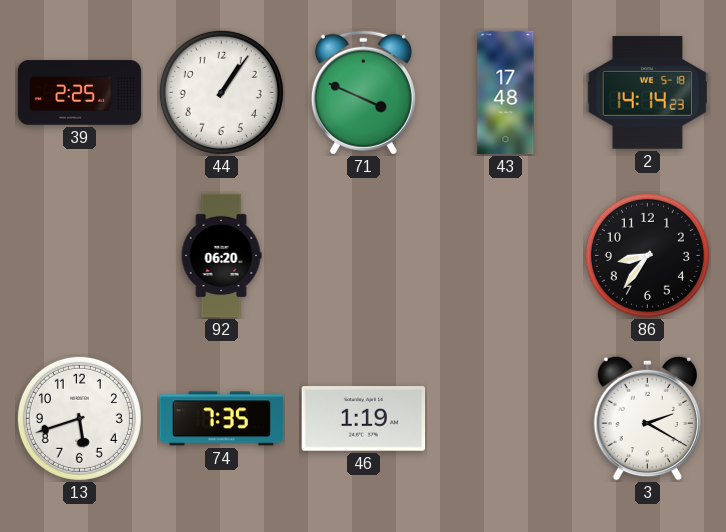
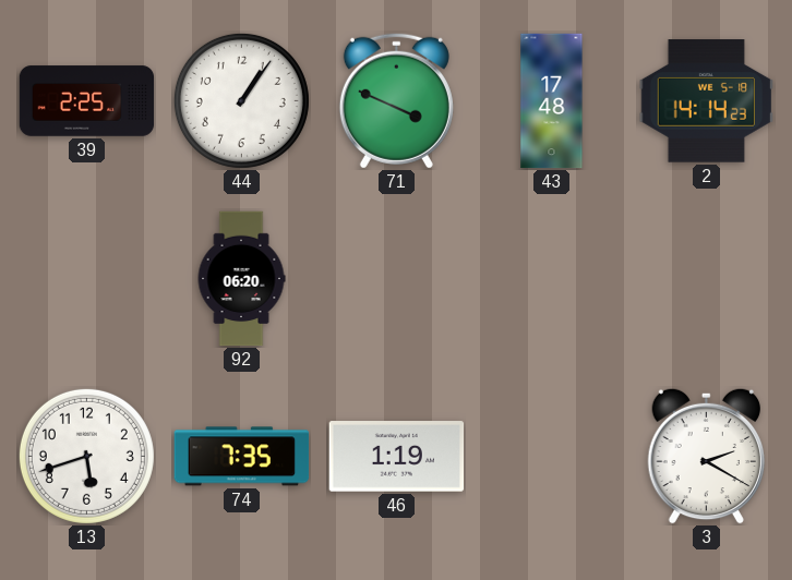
86: 8:36 -> none
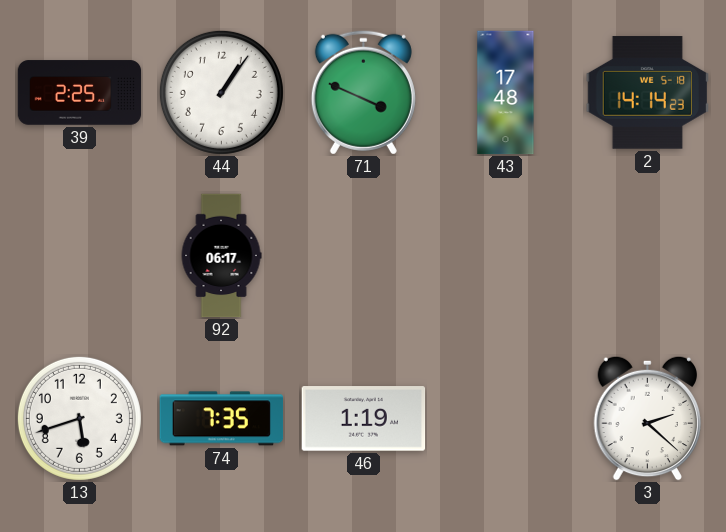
92: 06:20 -> 06:17
3: 2:20 -> 2:22
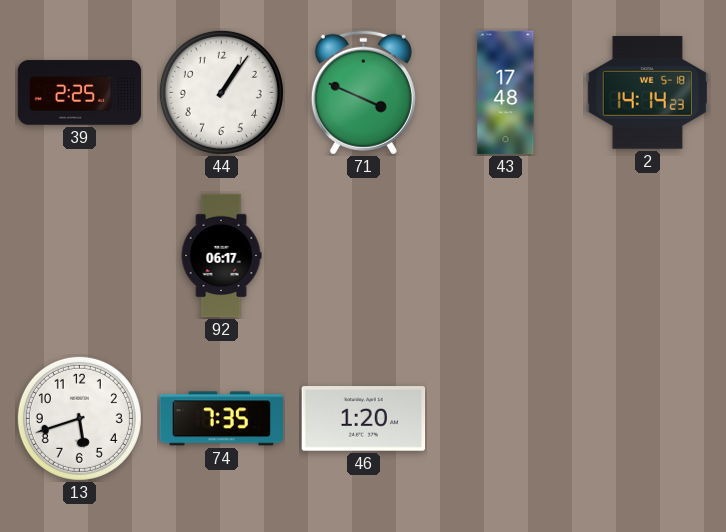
46: 1:19 -> 1:20
3: 2:22 -> none
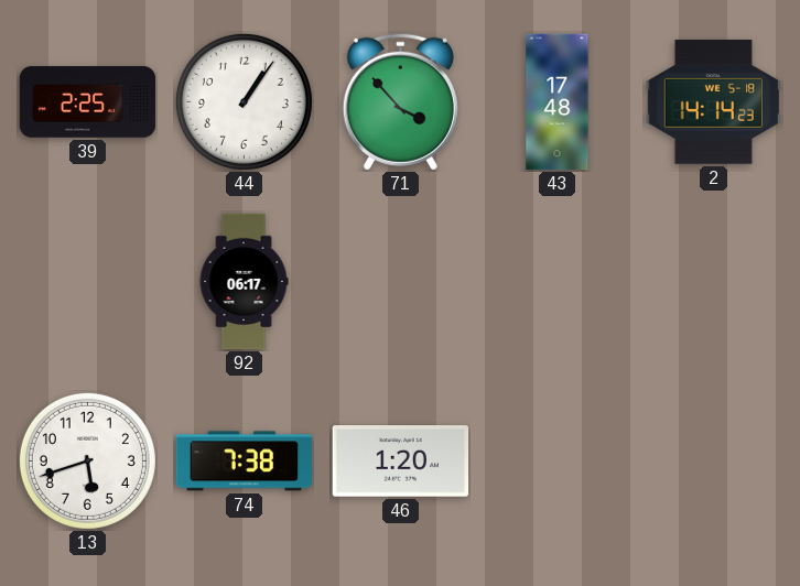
71: 3:49 -> 3:53
74: 7:35 -> 7:38
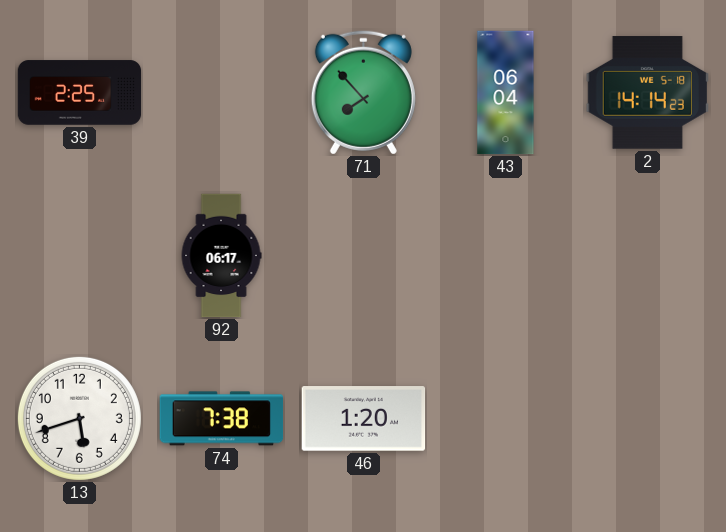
44: 1:06 -> none
71: 3:53 -> 7:53
43: 17:48 -> 06:04
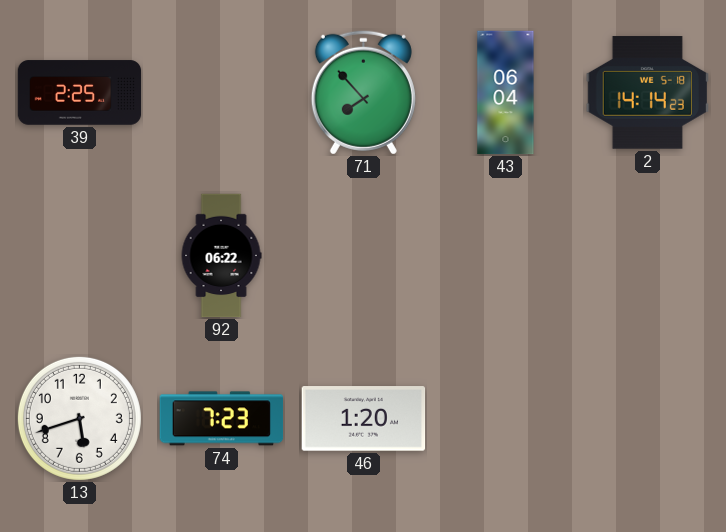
92: 06:17 -> 06:22
74: 7:38 -> 7:23
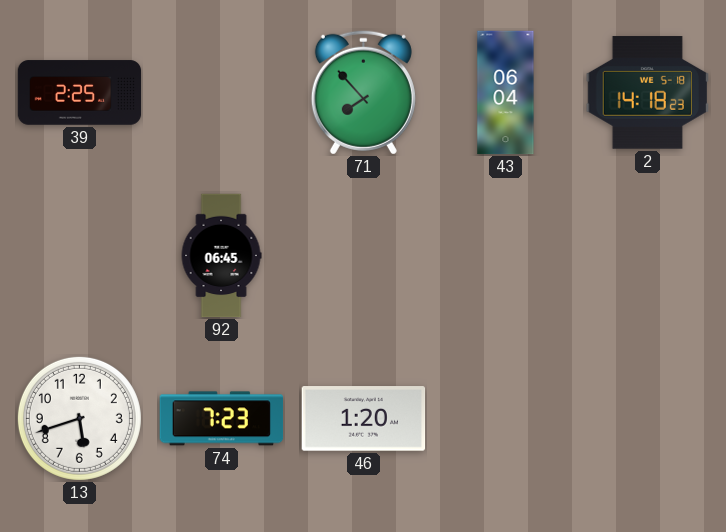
2: 14:14 -> 14:18
92: 06:22 -> 06:45
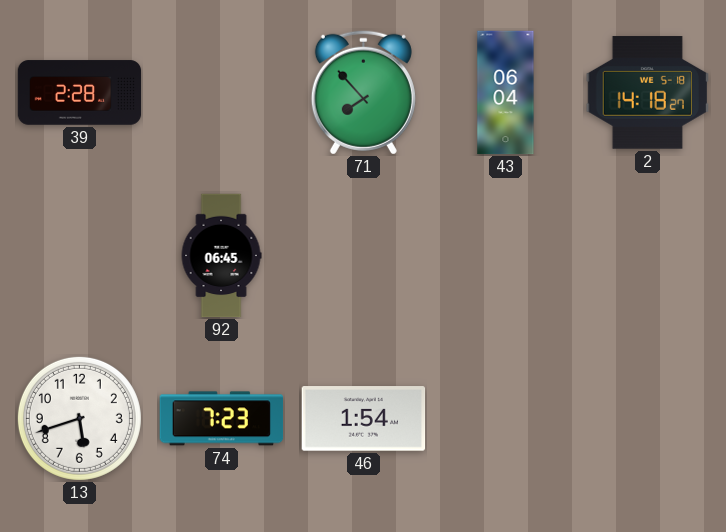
39: 2:25 -> 2:28
2: 14:18:23 -> 14:18:27
46: 1:20 -> 1:54
